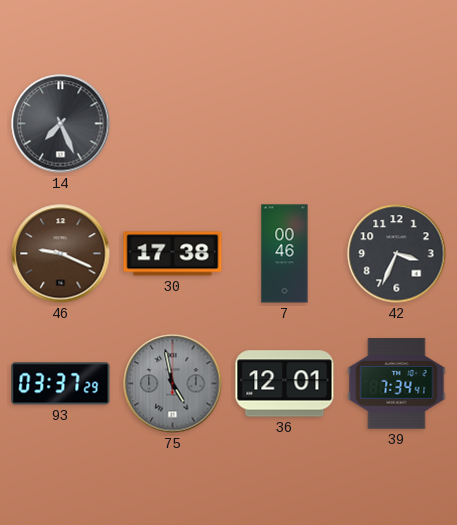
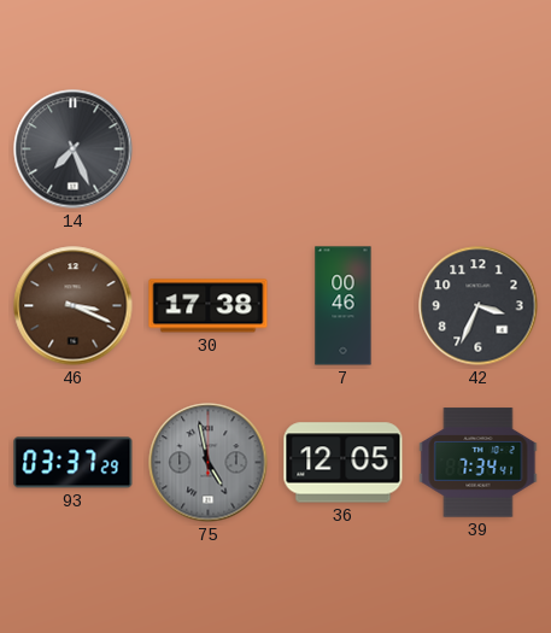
46: 9:19 -> 3:19
36: 12:01 -> 12:05
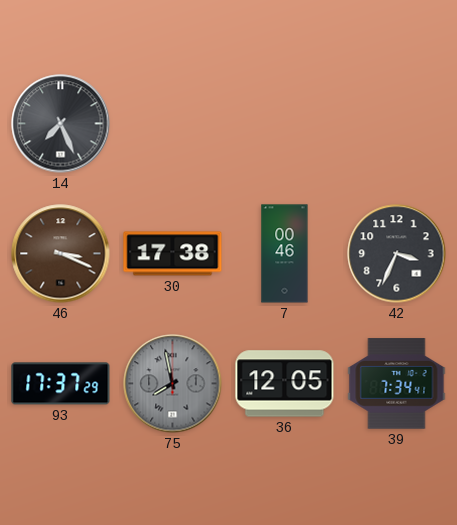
93: 03:37 -> 17:37
75: 4:58 -> 7:58
